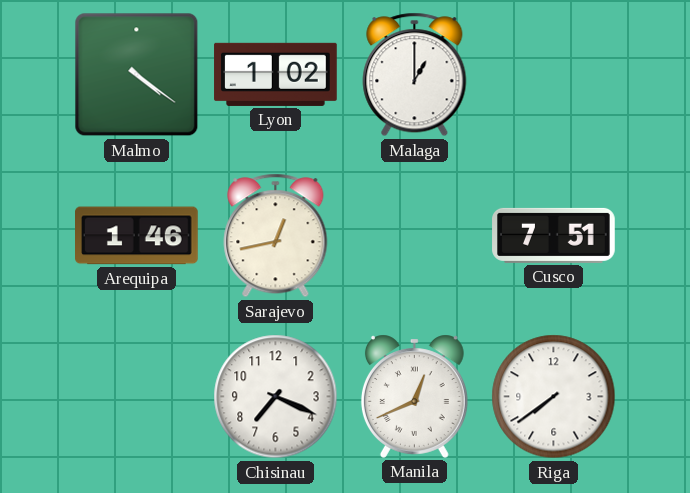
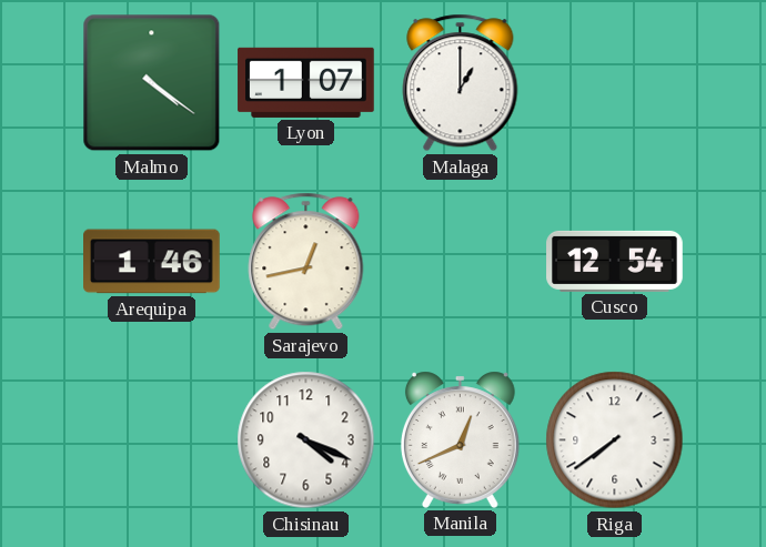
Lyon: 1:02 -> 1:07
Cusco: 7:51 -> 12:54
Chisinau: 7:19 -> 4:19
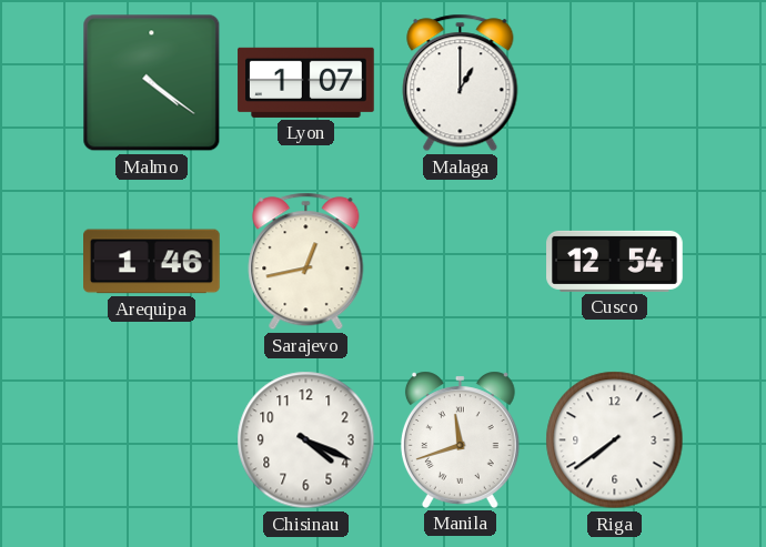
Manila: 12:41 -> 11:42
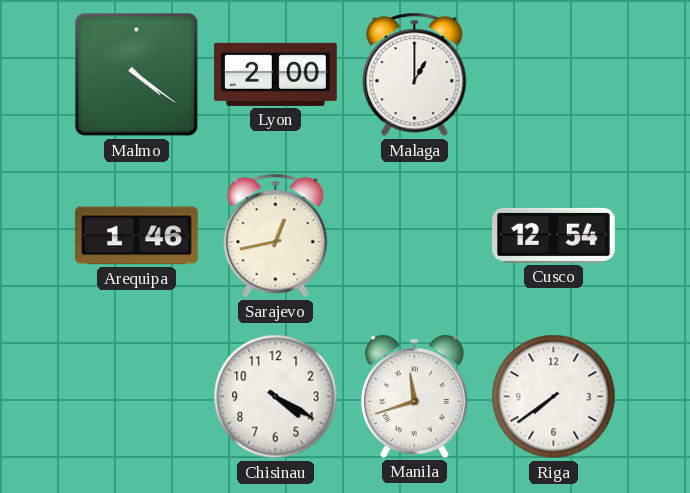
Lyon: 1:07 -> 2:00
Chisinau: 4:19 -> 4:20
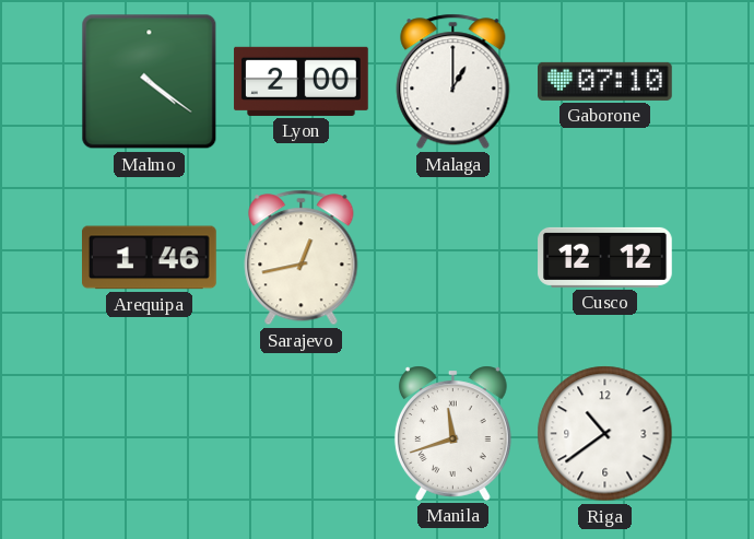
Gaborone: none -> 07:10
Cusco: 12:54 -> 12:12
Chisinau: 4:20 -> none
Riga: 7:39 -> 10:39
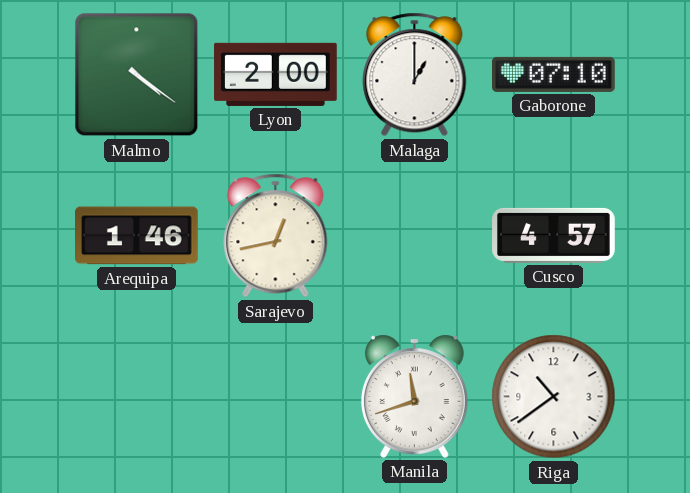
Cusco: 12:12 -> 4:57
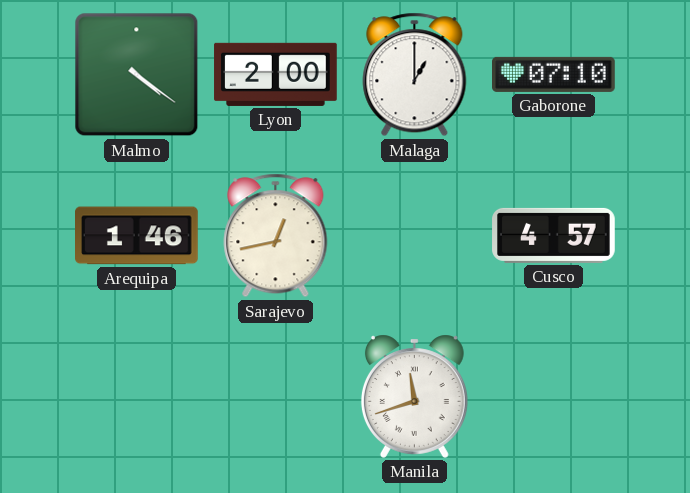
Riga: 10:39 -> none
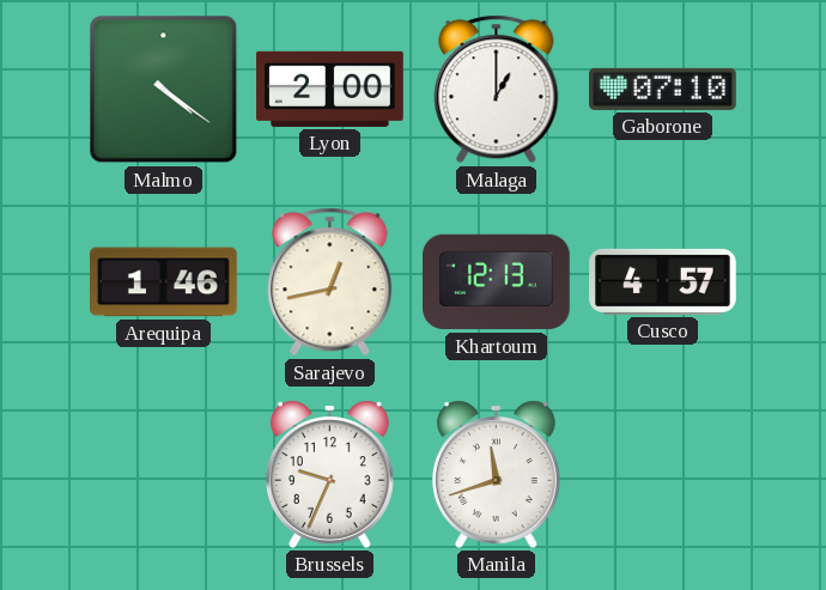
Khartoum: none -> 12:13
Brussels: none -> 9:34
